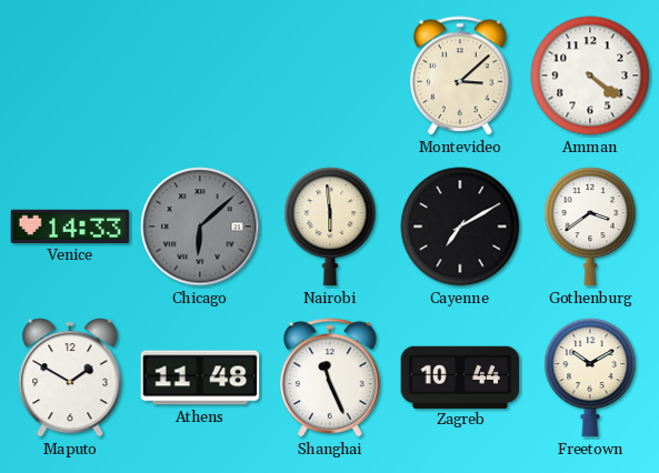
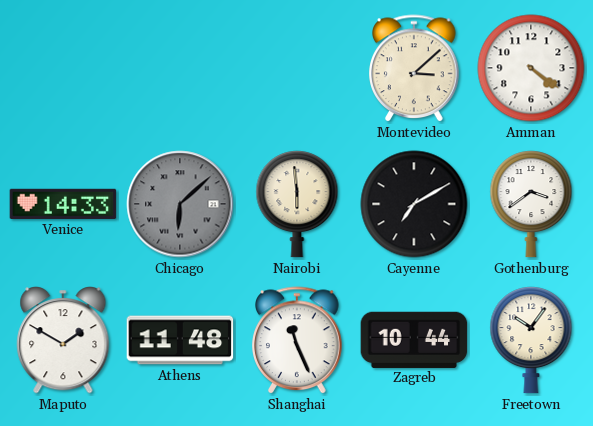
Freetown: 10:10 -> 10:06
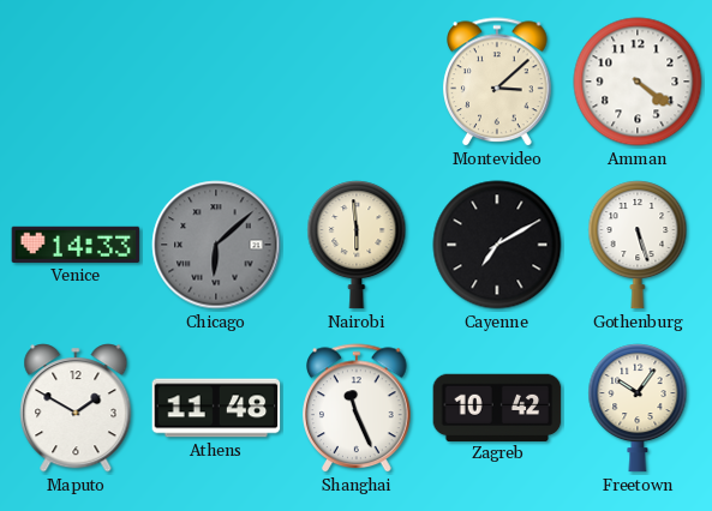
Gothenburg: 3:39 -> 5:27
Zagreb: 10:44 -> 10:42
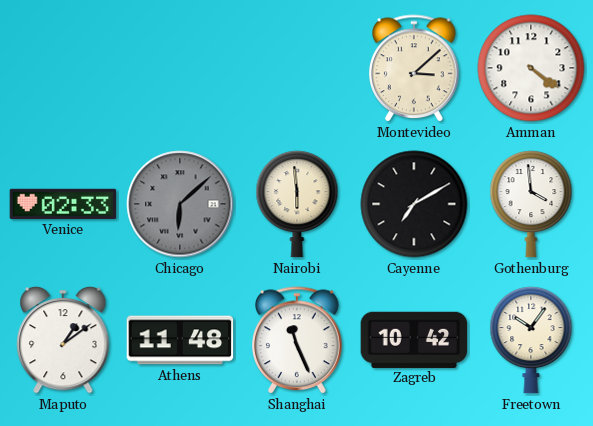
Venice: 14:33 -> 02:33
Gothenburg: 5:27 -> 3:59
Maputo: 1:50 -> 1:09
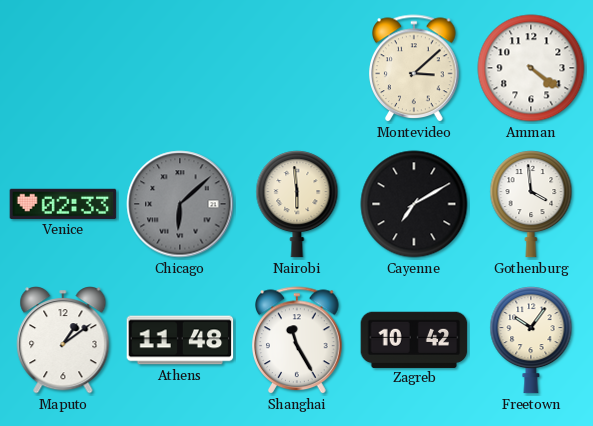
Shanghai: 11:26 -> 11:25
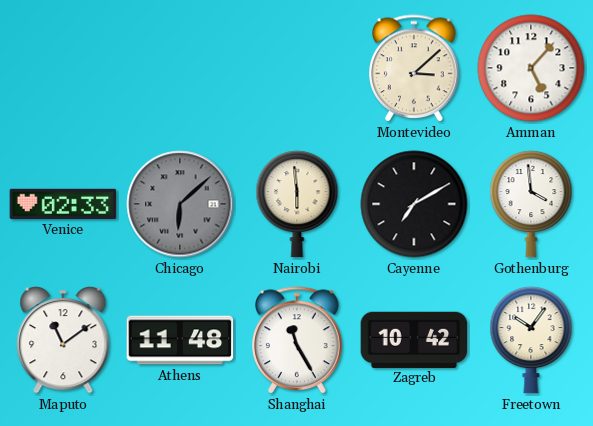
Amman: 4:21 -> 5:07
Maputo: 1:09 -> 11:09
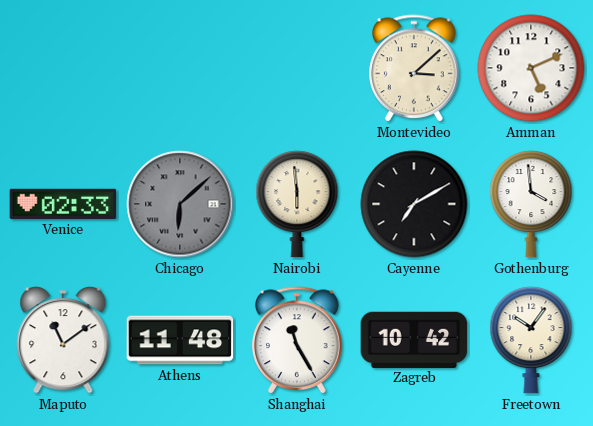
Amman: 5:07 -> 5:11
